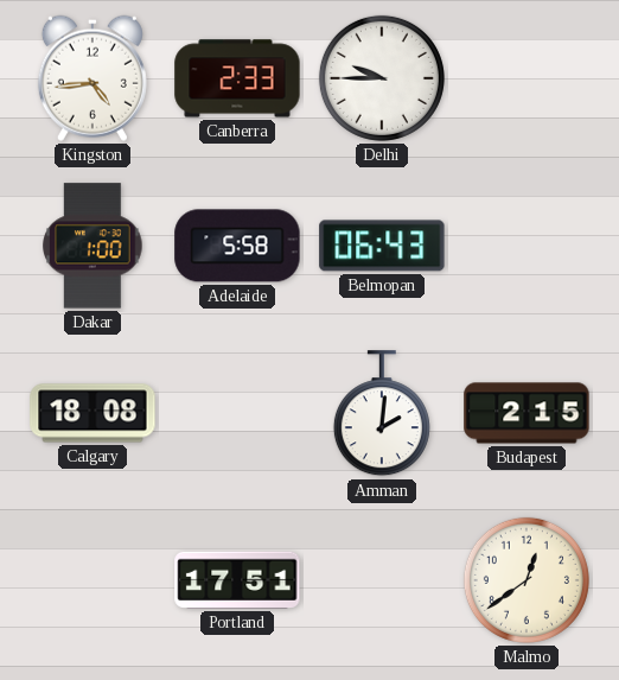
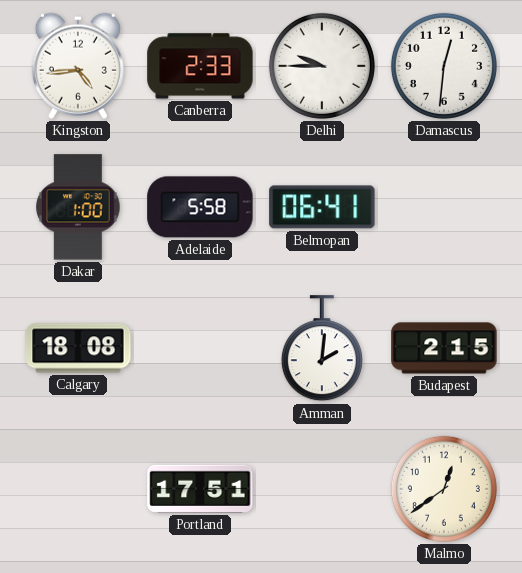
Damascus: none -> 12:31
Belmopan: 06:43 -> 06:41
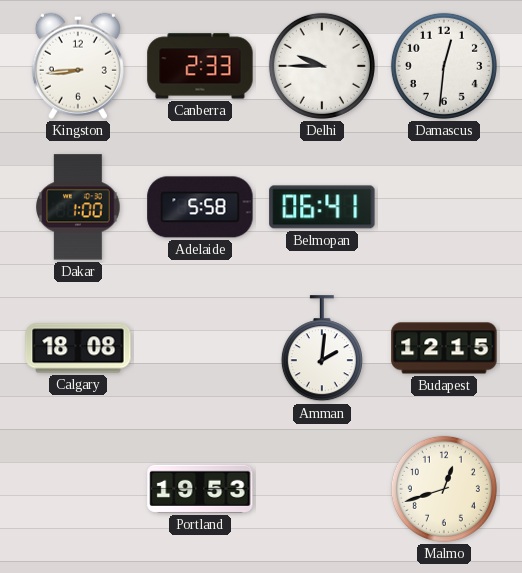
Kingston: 4:44 -> 8:44
Budapest: 2:15 -> 12:15
Portland: 17:51 -> 19:53
Malmo: 12:39 -> 12:42
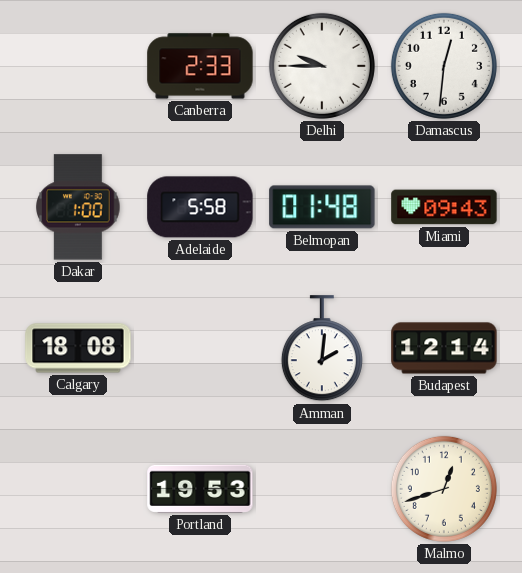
Kingston: 8:44 -> none
Belmopan: 06:41 -> 01:48
Miami: none -> 09:43
Budapest: 12:15 -> 12:14
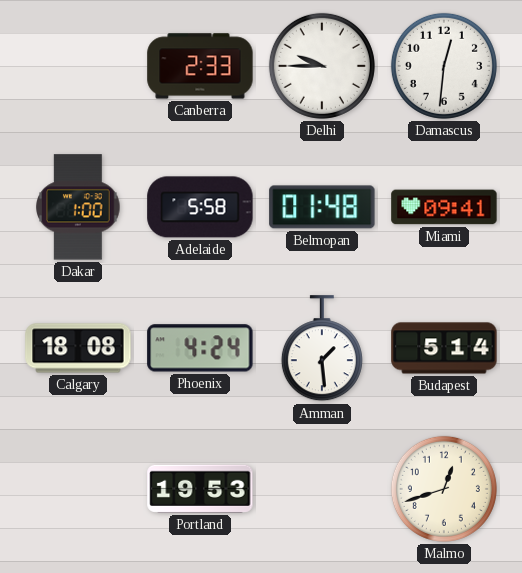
Miami: 09:43 -> 09:41
Phoenix: none -> 4:24
Amman: 2:01 -> 1:29
Budapest: 12:14 -> 5:14
